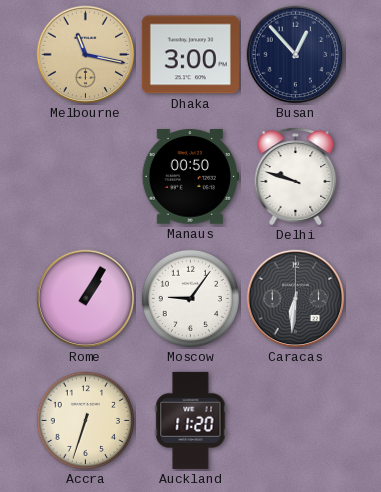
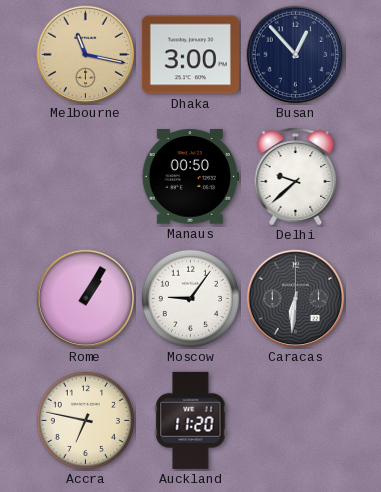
Delhi: 9:48 -> 9:38
Accra: 6:33 -> 6:47
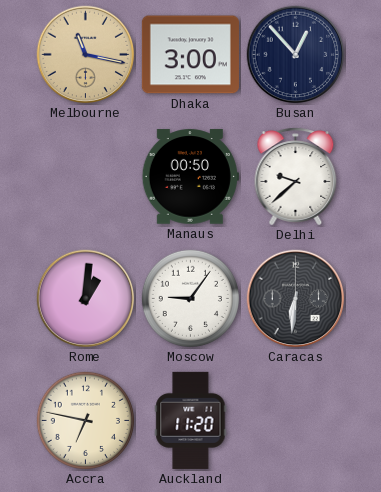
Rome: 1:05 -> 1:01
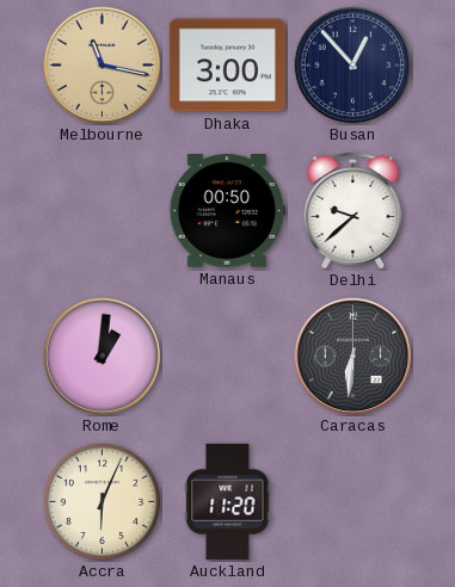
Moscow: 9:06 -> none
Accra: 6:47 -> 6:04
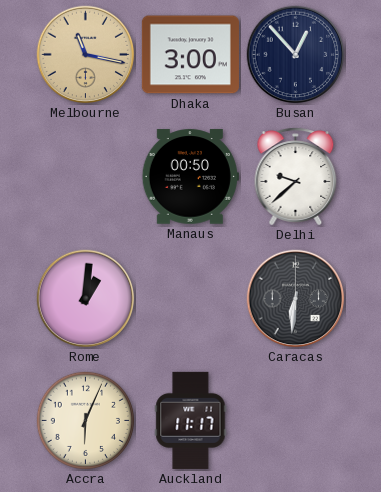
Auckland: 11:20 -> 11:17
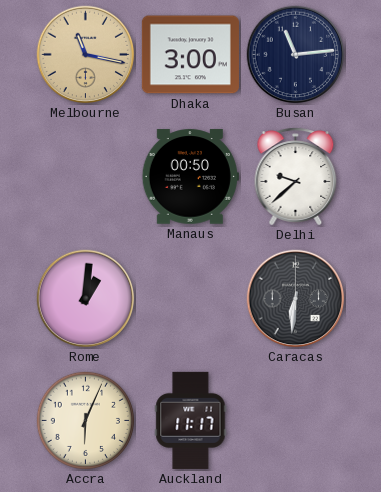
Busan: 12:53 -> 11:14
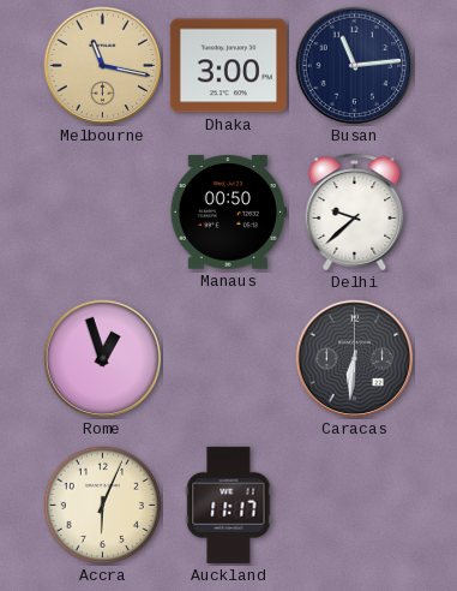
Rome: 1:01 -> 12:57
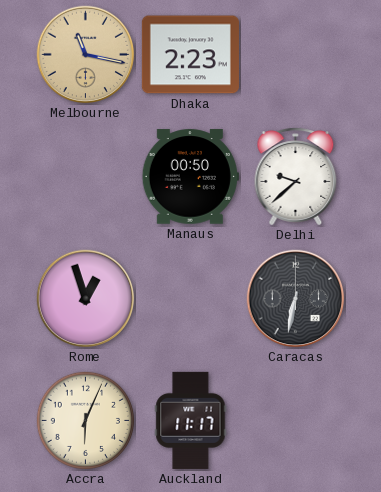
Dhaka: 3:00 -> 2:23
Busan: 11:14 -> none
Caracas: 6:31 -> 6:32
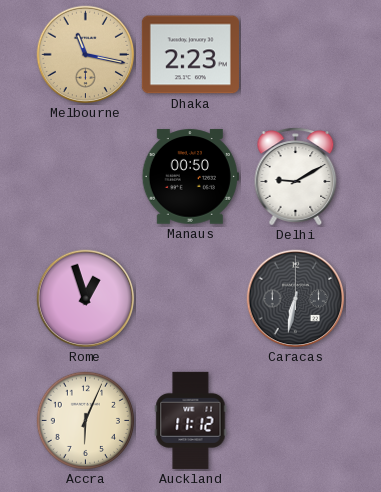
Delhi: 9:38 -> 9:10
Auckland: 11:17 -> 11:12
